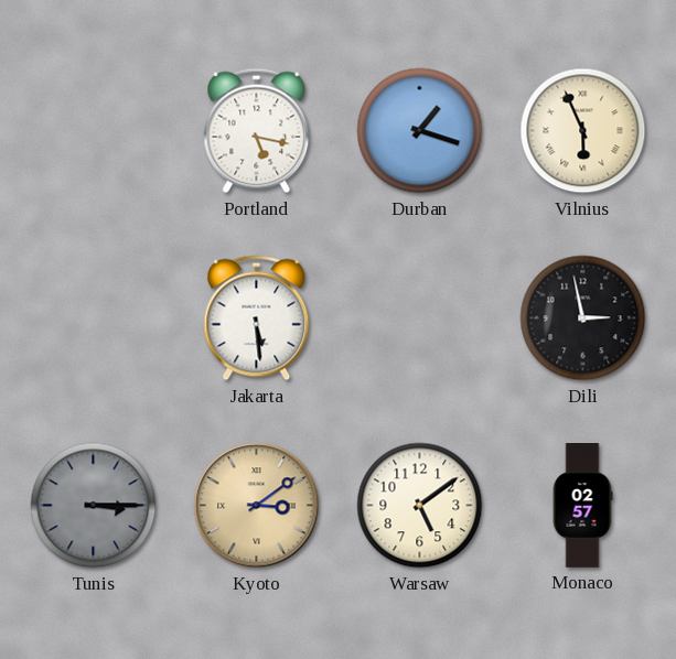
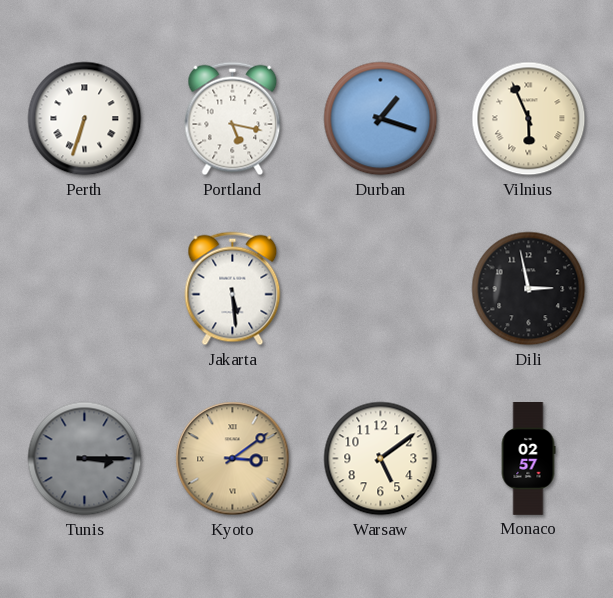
Perth: none -> 6:33
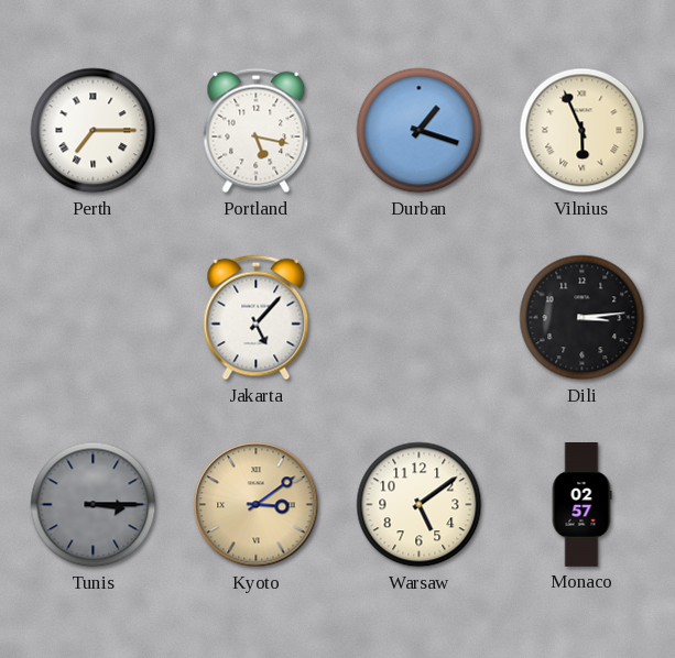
Perth: 6:33 -> 7:15
Jakarta: 5:29 -> 5:07
Dili: 2:58 -> 3:14
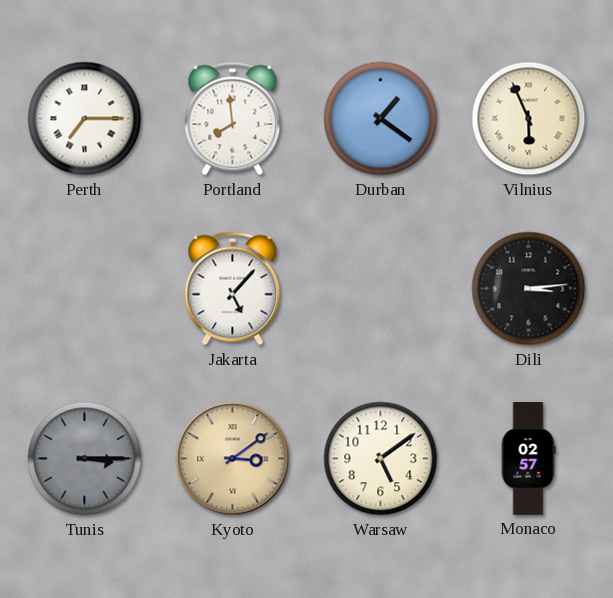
Portland: 5:17 -> 7:59
Durban: 1:18 -> 1:21
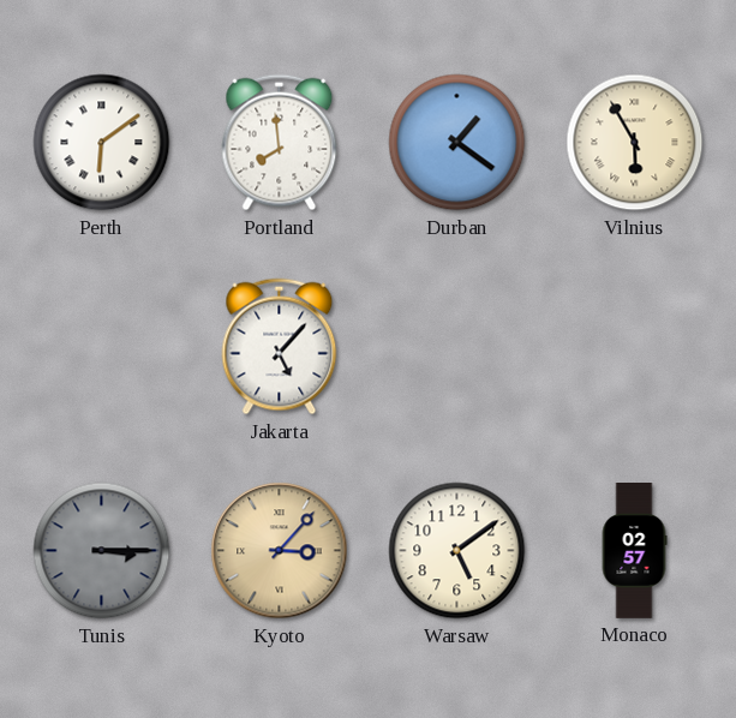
Perth: 7:15 -> 6:09
Vilnius: 5:56 -> 5:55
Dili: 3:14 -> none
Kyoto: 3:09 -> 3:07
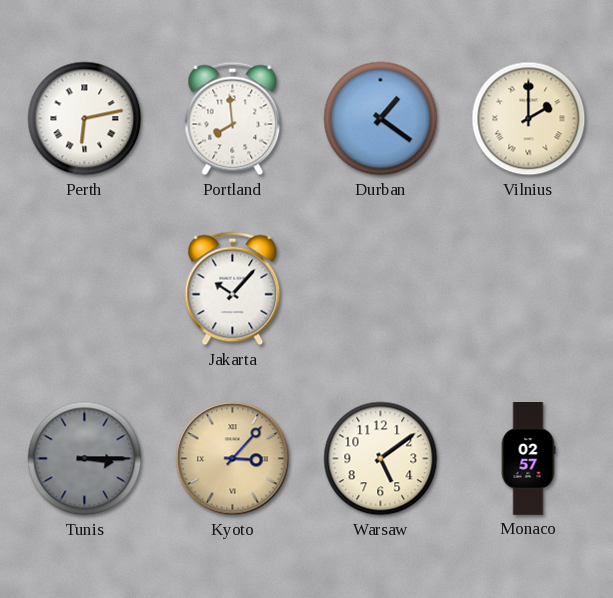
Perth: 6:09 -> 6:13
Vilnius: 5:55 -> 2:00
Jakarta: 5:07 -> 10:07
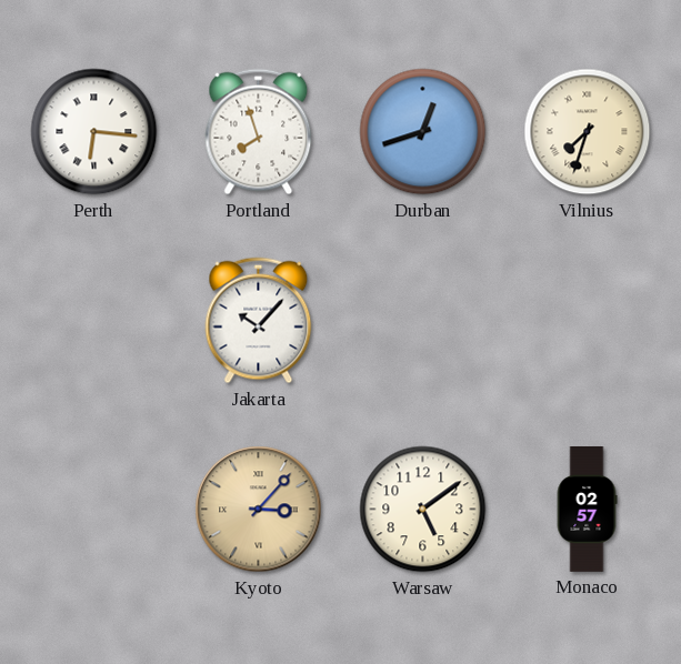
Perth: 6:13 -> 6:16
Portland: 7:59 -> 7:57
Durban: 1:21 -> 12:42
Vilnius: 2:00 -> 7:33
Tunis: 3:15 -> none
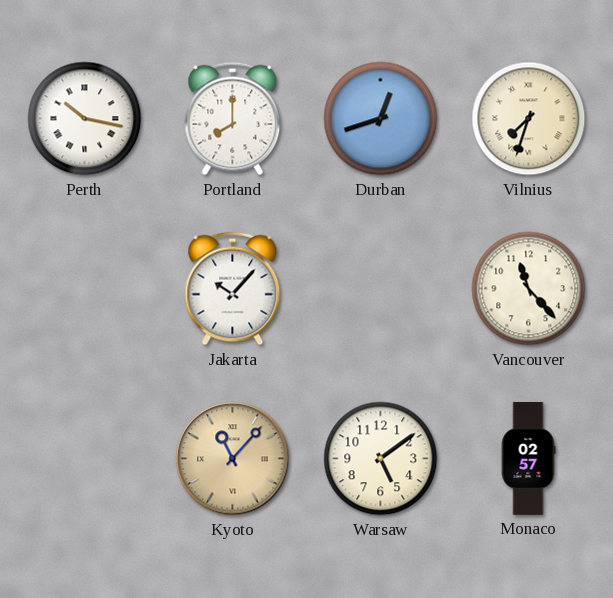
Perth: 6:16 -> 10:17
Portland: 7:57 -> 8:00
Vancouver: none -> 11:23
Kyoto: 3:07 -> 11:07
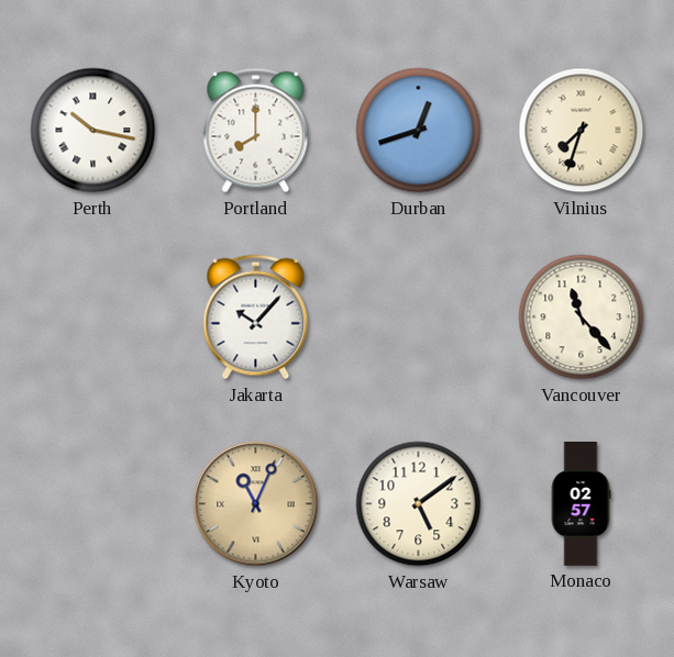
Kyoto: 11:07 -> 11:04
